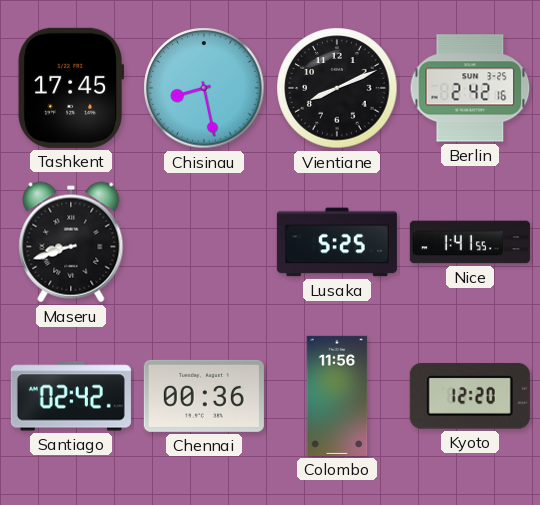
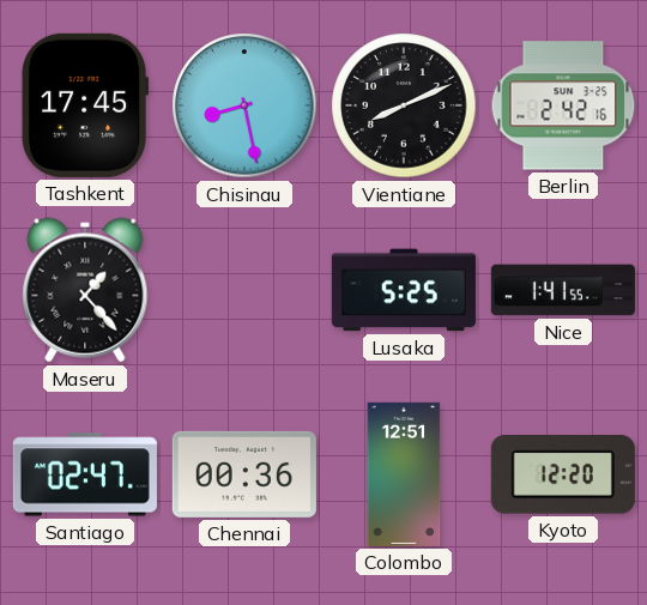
Maseru: 8:42 -> 1:23
Santiago: 02:42 -> 02:47
Colombo: 11:56 -> 12:51
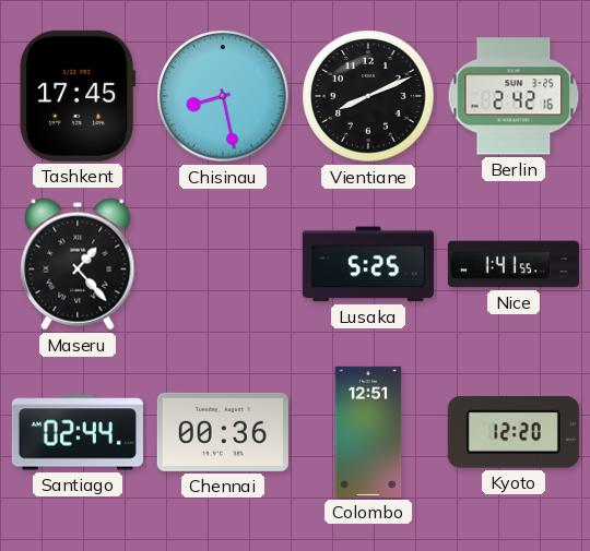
Santiago: 02:47 -> 02:44
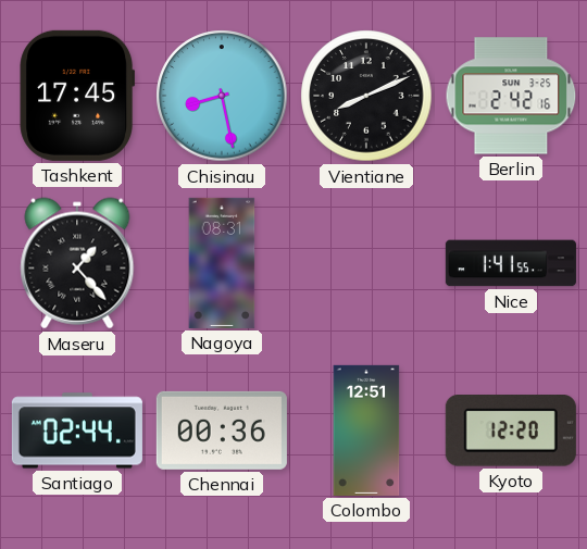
Nagoya: none -> 08:31
Lusaka: 5:25 -> none
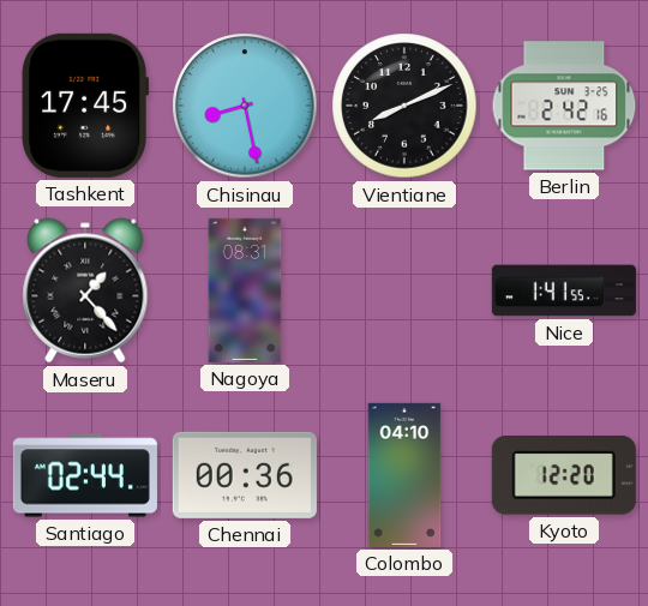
Colombo: 12:51 -> 04:10
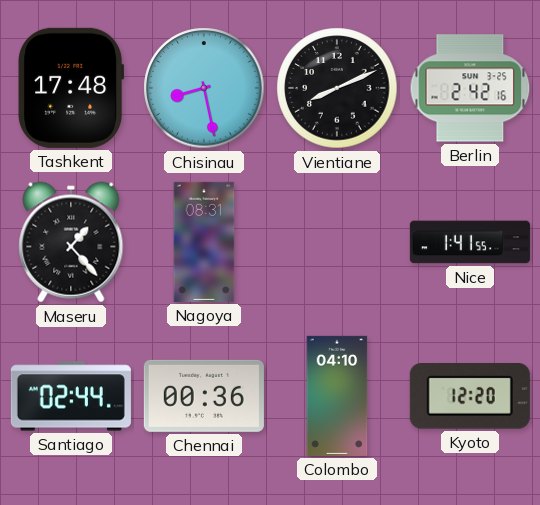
Tashkent: 17:45 -> 17:48
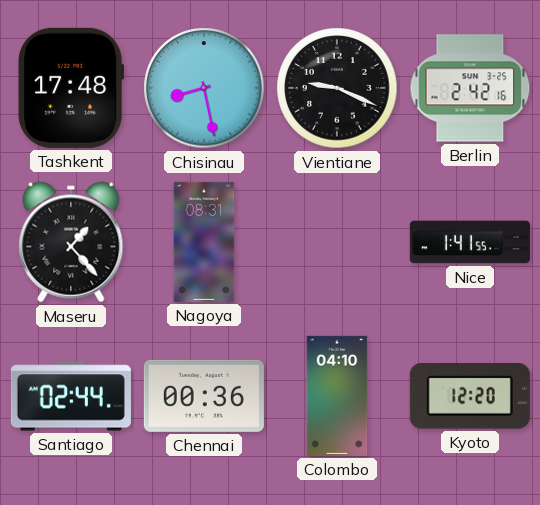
Vientiane: 8:11 -> 9:19
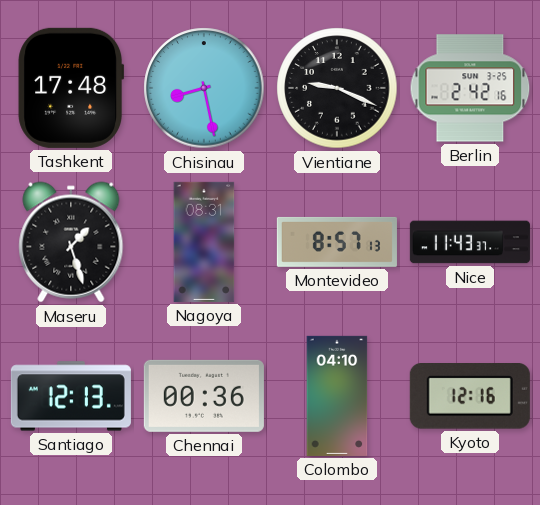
Maseru: 1:23 -> 1:27
Montevideo: none -> 8:57
Nice: 1:41 -> 11:43
Santiago: 02:44 -> 12:13
Kyoto: 12:20 -> 12:16
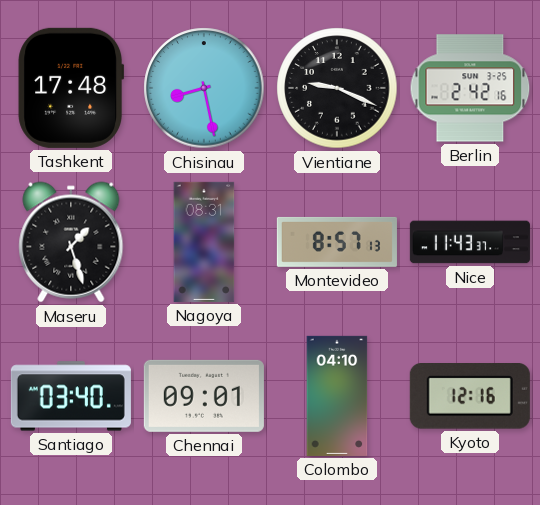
Santiago: 12:13 -> 03:40
Chennai: 00:36 -> 09:01
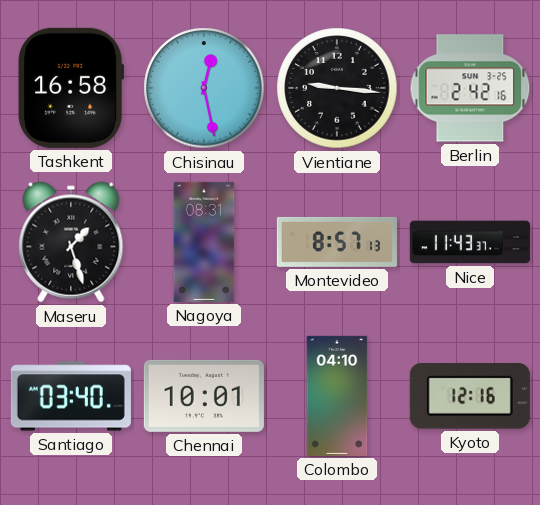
Tashkent: 17:48 -> 16:58
Chisinau: 8:28 -> 12:28
Vientiane: 9:19 -> 9:16
Chennai: 09:01 -> 10:01
